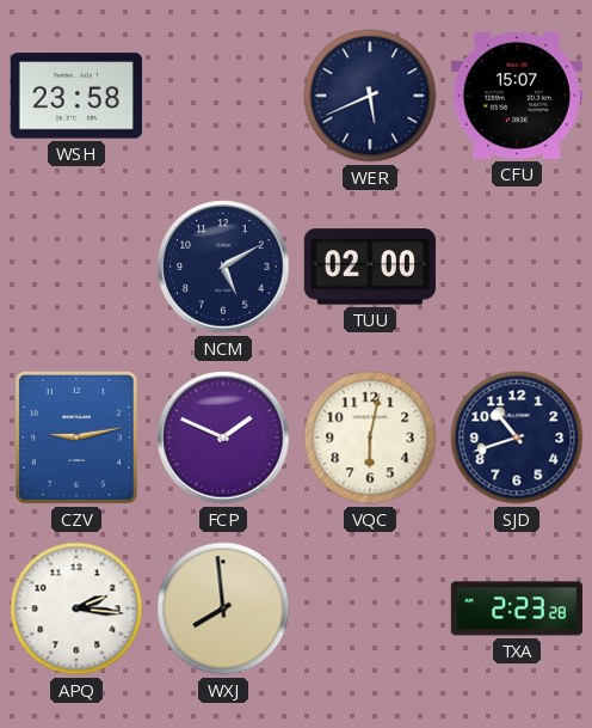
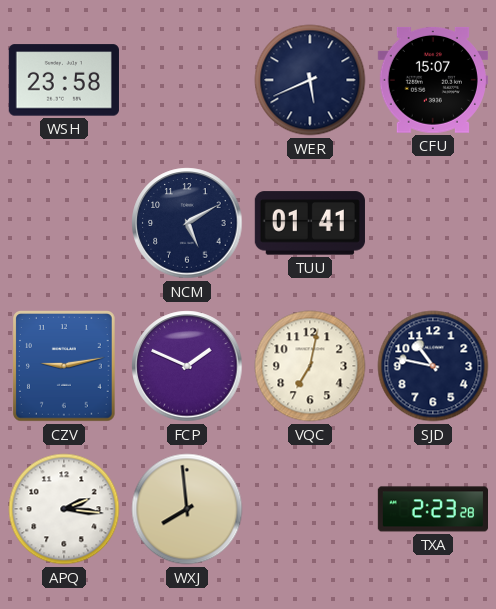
TUU: 02:00 -> 01:41
VQC: 6:02 -> 7:02
SJD: 10:42 -> 10:47
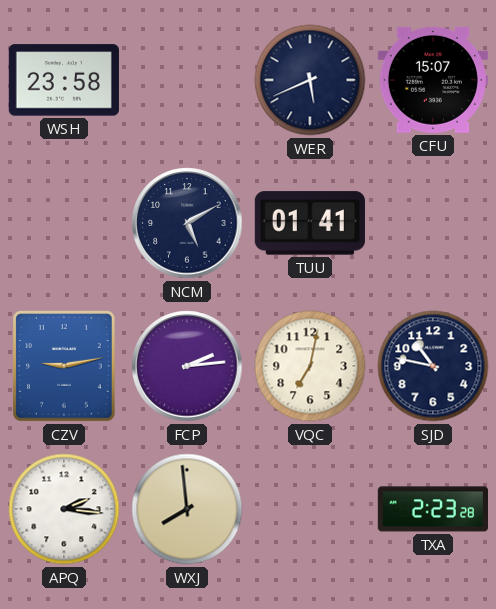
FCP: 1:49 -> 2:14
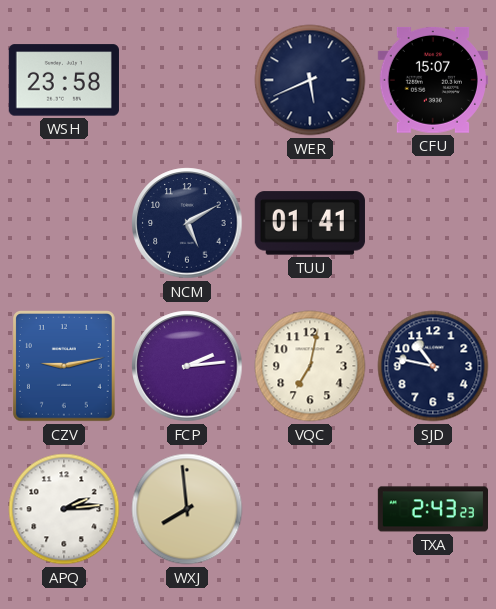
APQ: 2:16 -> 2:14
TXA: 2:23 -> 2:43
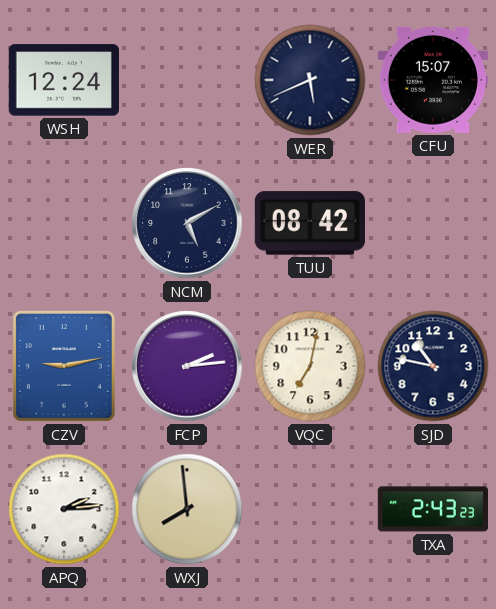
WSH: 23:58 -> 12:24
TUU: 01:41 -> 08:42
